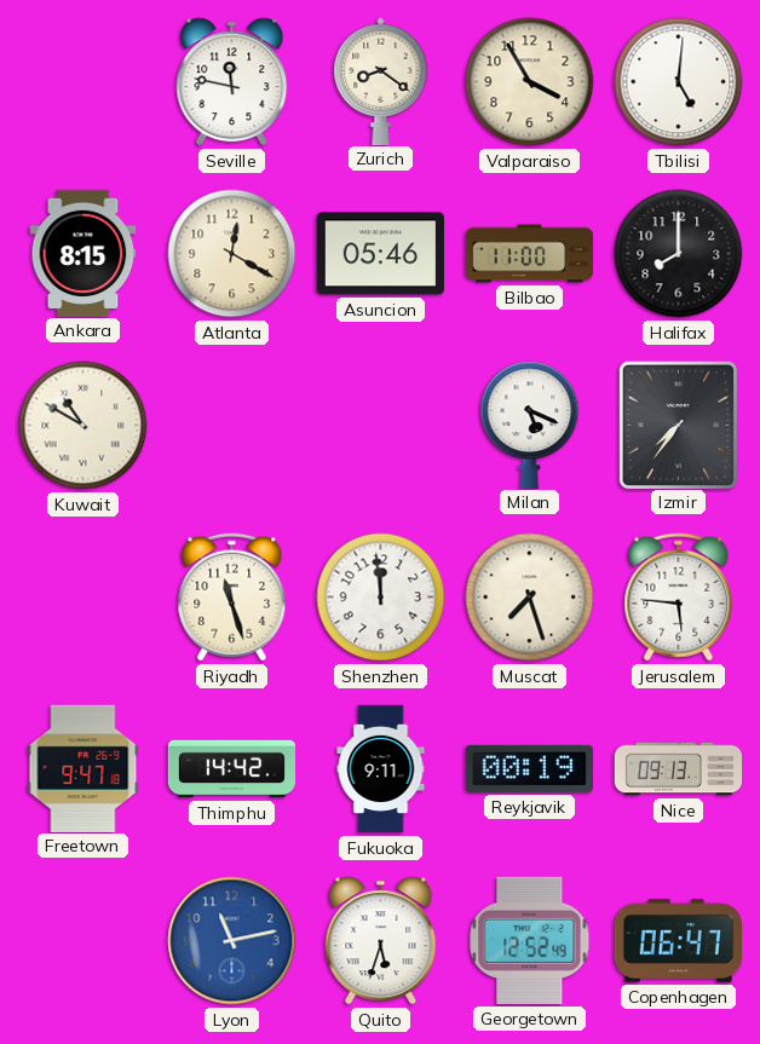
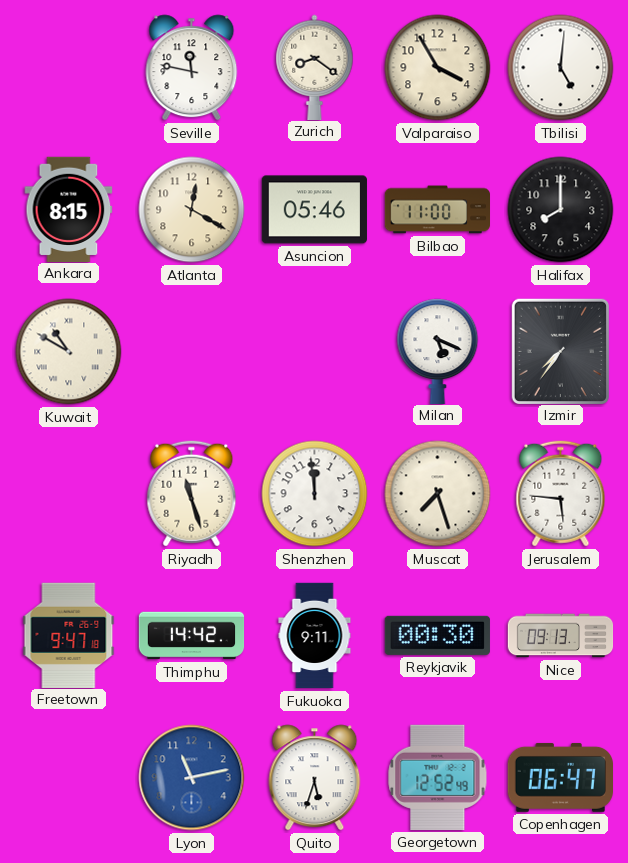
Reykjavik: 00:19 -> 00:30
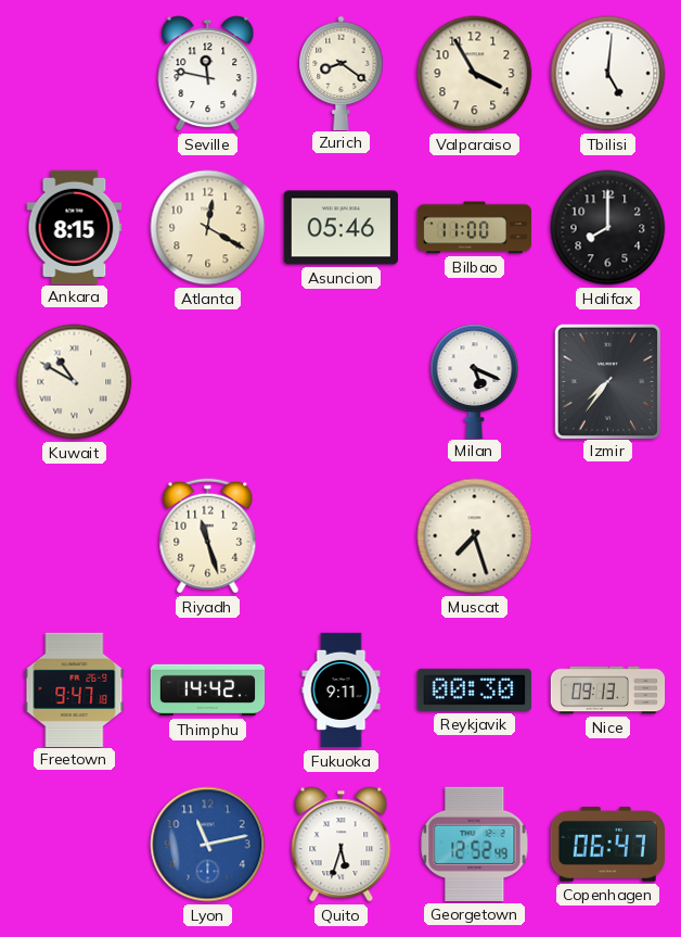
Shenzhen: 11:59 -> none
Jerusalem: 5:46 -> none
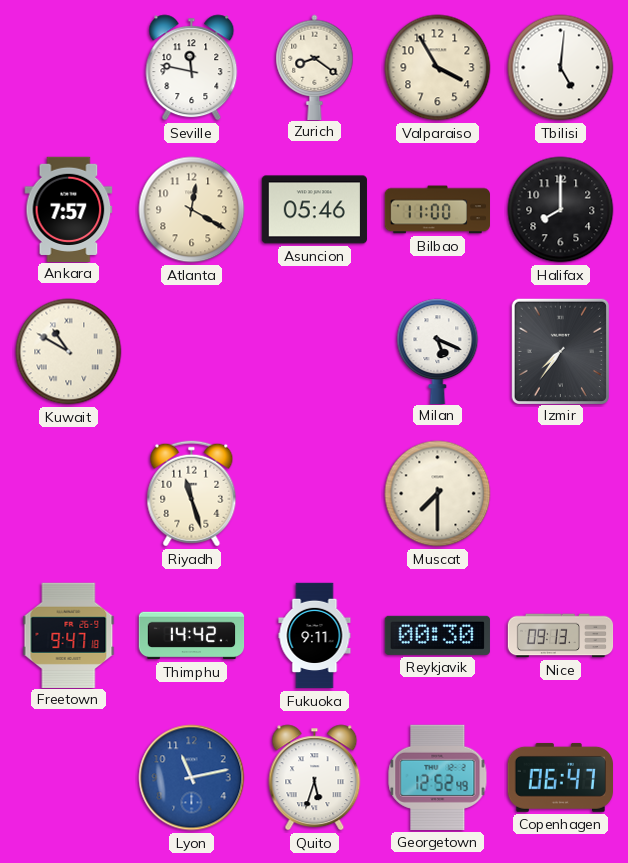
Ankara: 8:15 -> 7:57
Muscat: 7:27 -> 7:30
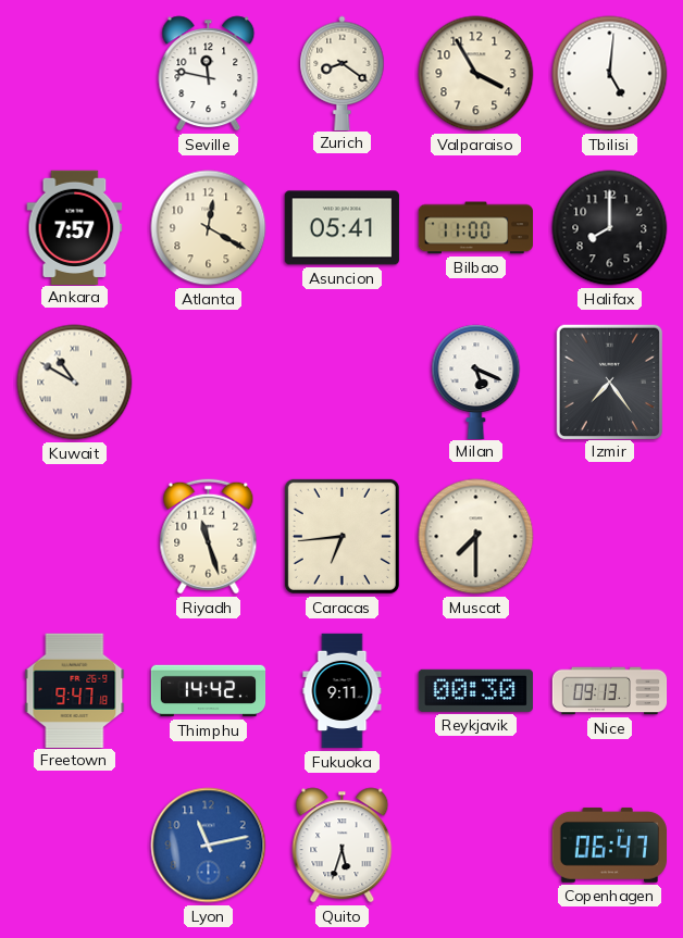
Asuncion: 05:46 -> 05:41
Izmir: 7:36 -> 7:24
Caracas: none -> 6:44
Georgetown: 12:52 -> none
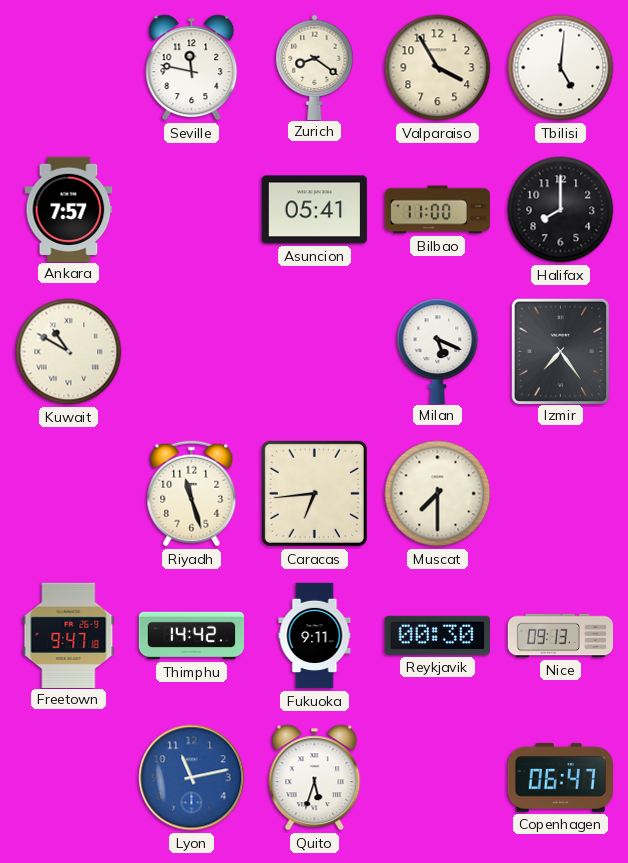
Atlanta: 12:20 -> none
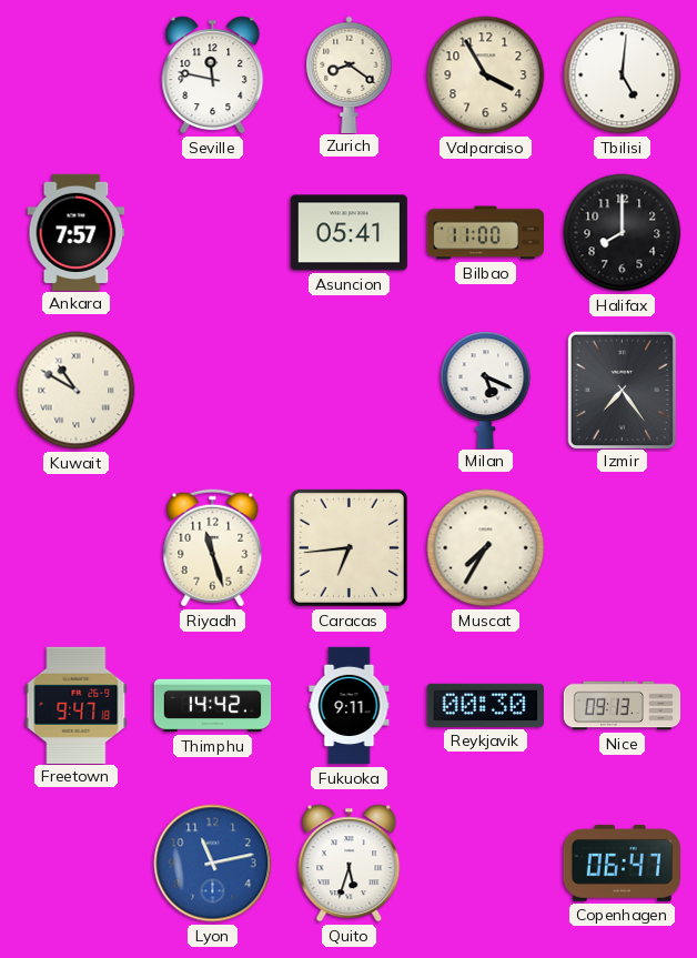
Muscat: 7:30 -> 7:35
